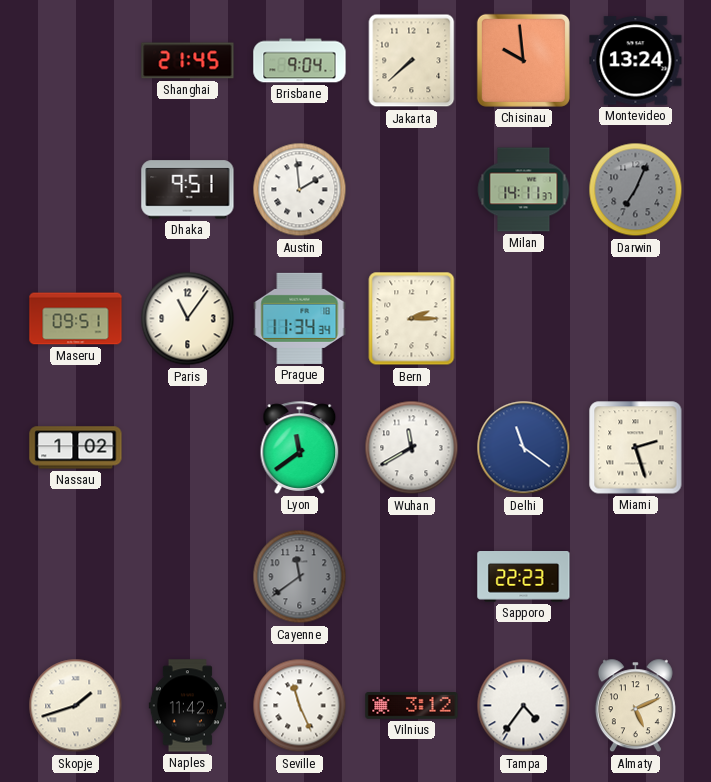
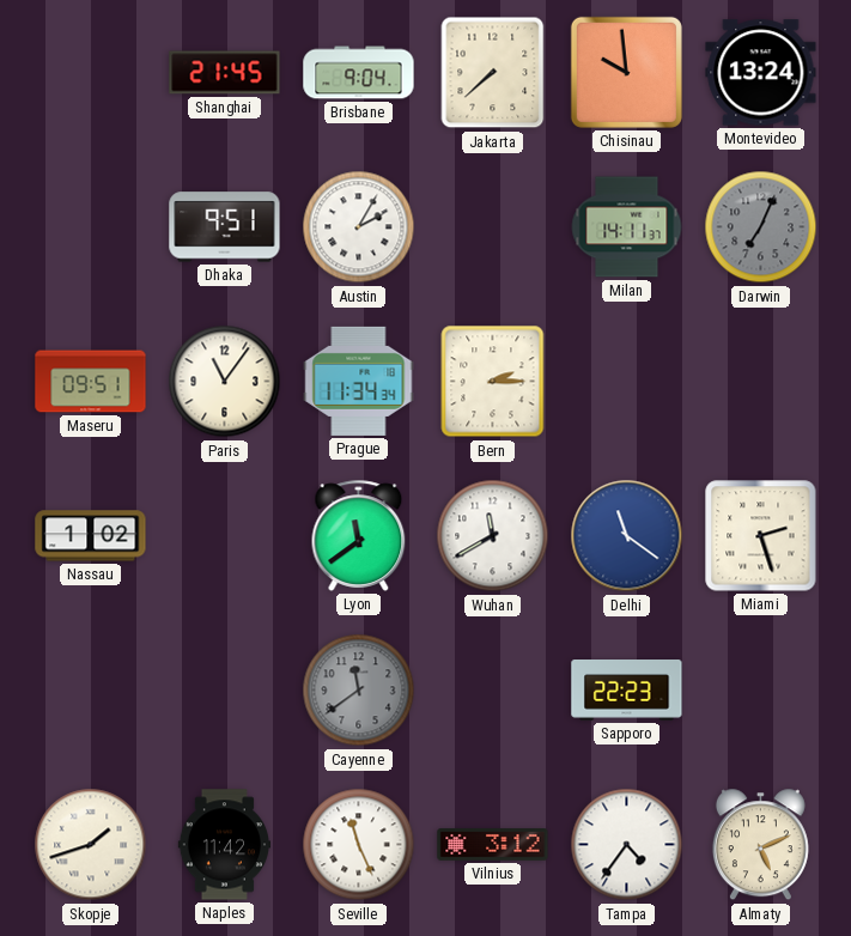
Austin: 1:59 -> 2:05
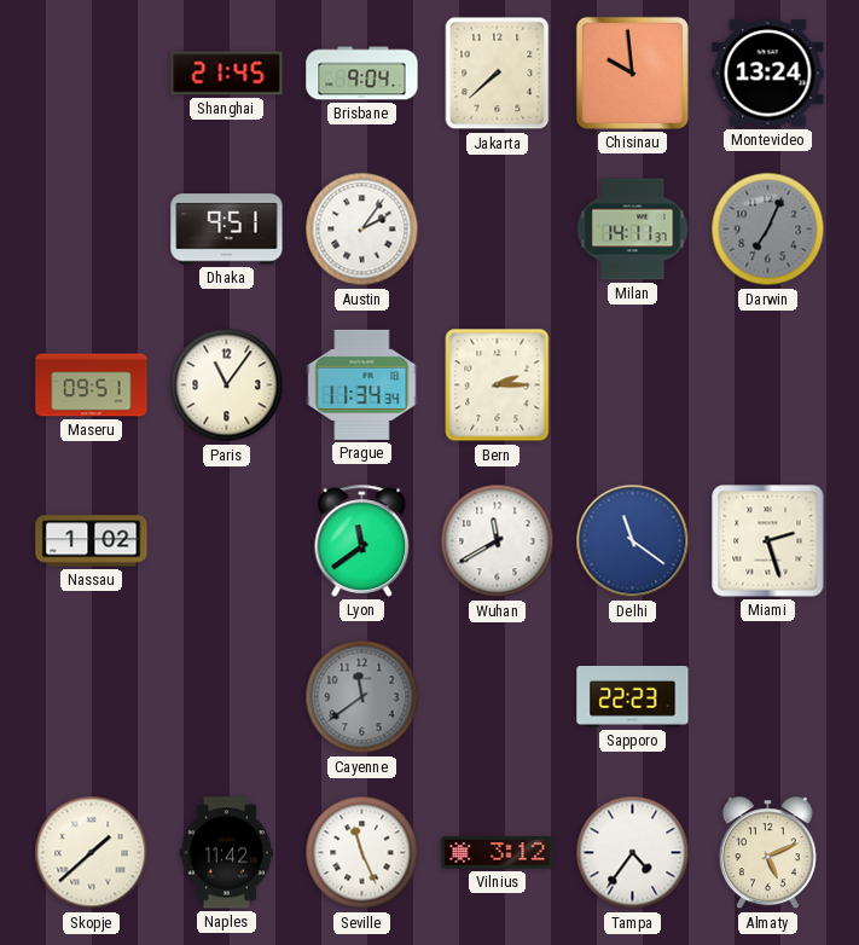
Austin: 2:05 -> 2:06
Skopje: 1:42 -> 1:38
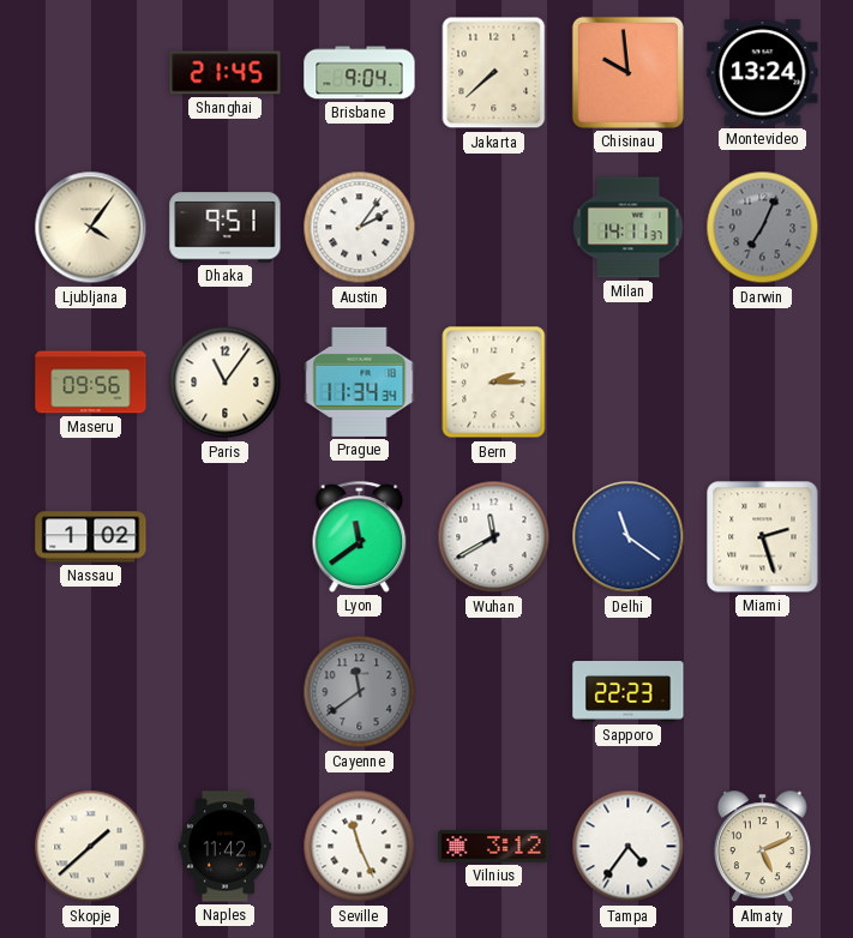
Ljubljana: none -> 4:06
Maseru: 09:51 -> 09:56
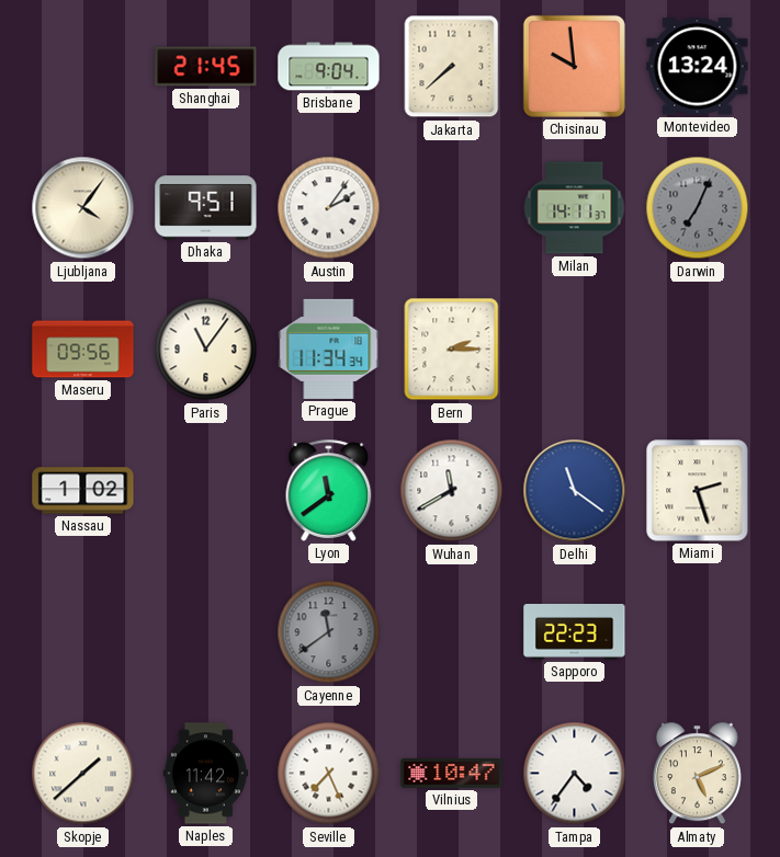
Seville: 11:26 -> 7:26
Vilnius: 3:12 -> 10:47
